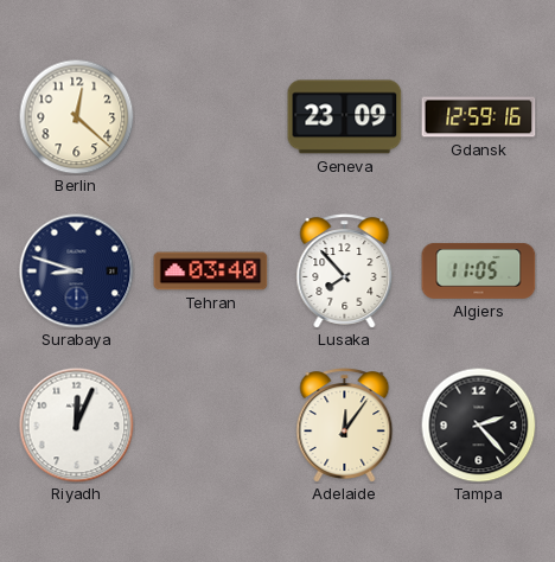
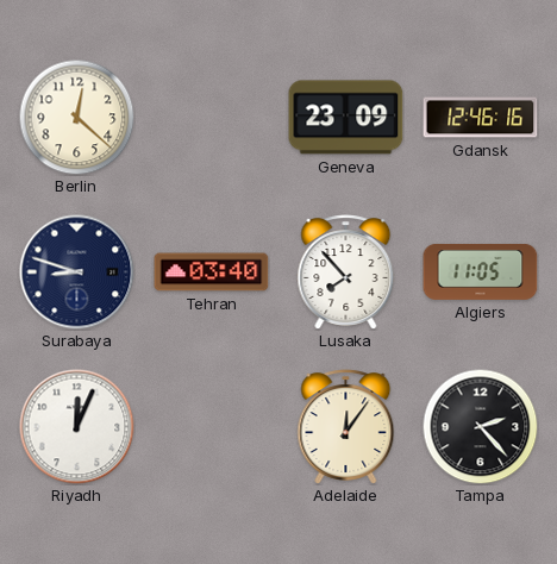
Gdansk: 12:59 -> 12:46
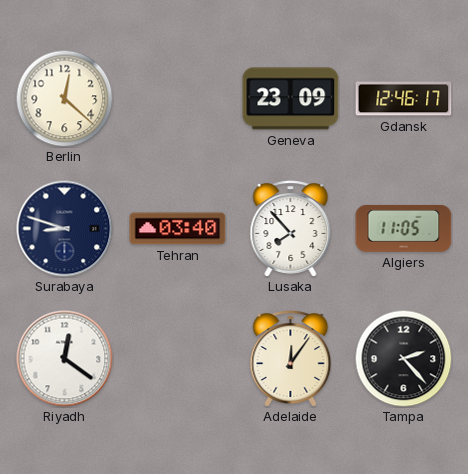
Gdansk: 12:46:16 -> 12:46:17
Riyadh: 12:04 -> 12:21
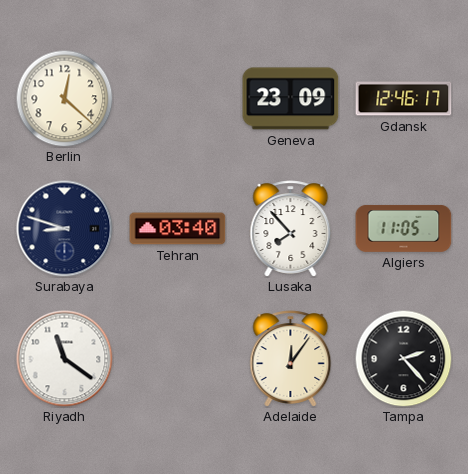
Riyadh: 12:21 -> 11:21
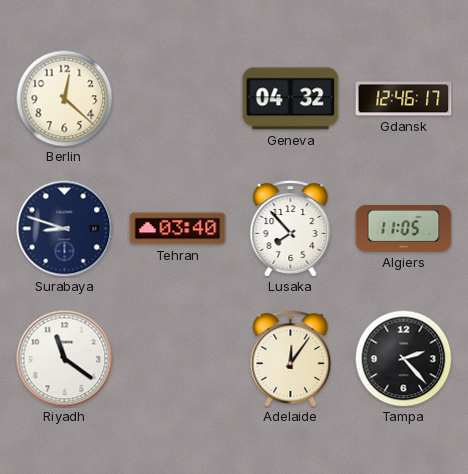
Geneva: 23:09 -> 04:32
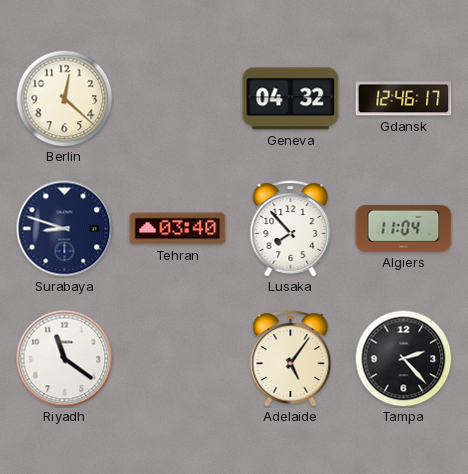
Algiers: 11:05 -> 11:04
Adelaide: 12:06 -> 5:06
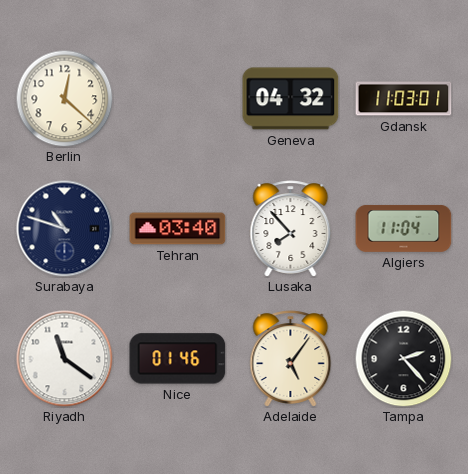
Gdansk: 12:46 -> 11:03
Surabaya: 8:48 -> 10:48
Nice: none -> 01:46
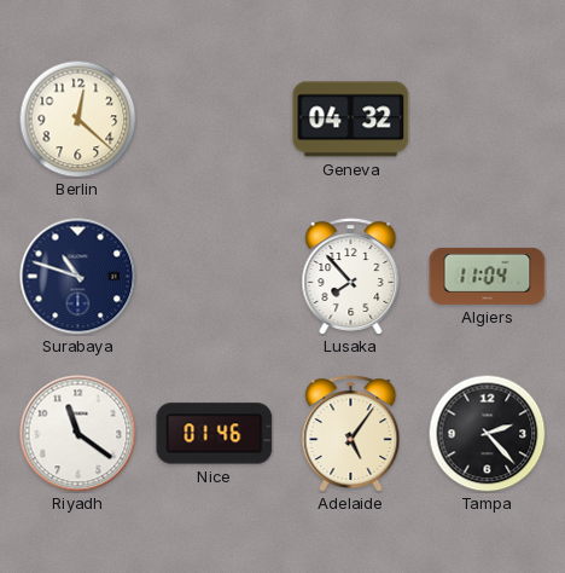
Gdansk: 11:03 -> none
Tehran: 03:40 -> none
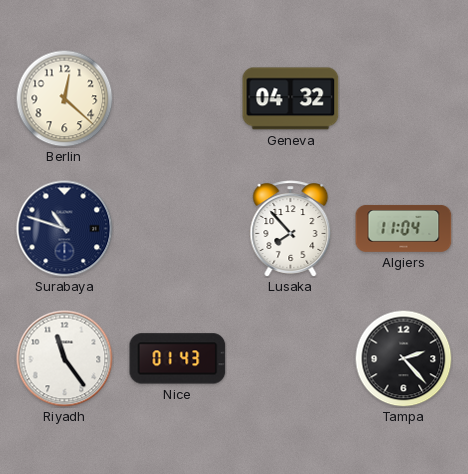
Riyadh: 11:21 -> 11:24
Nice: 01:46 -> 01:43
Adelaide: 5:06 -> none
